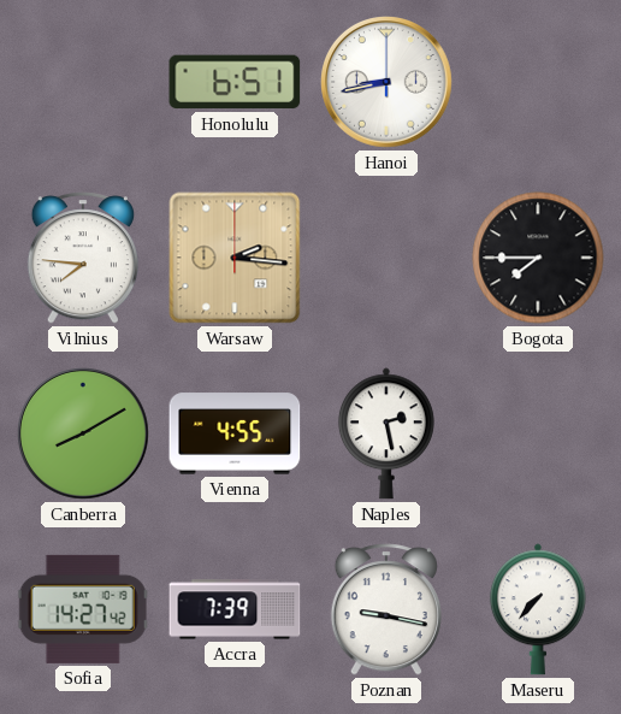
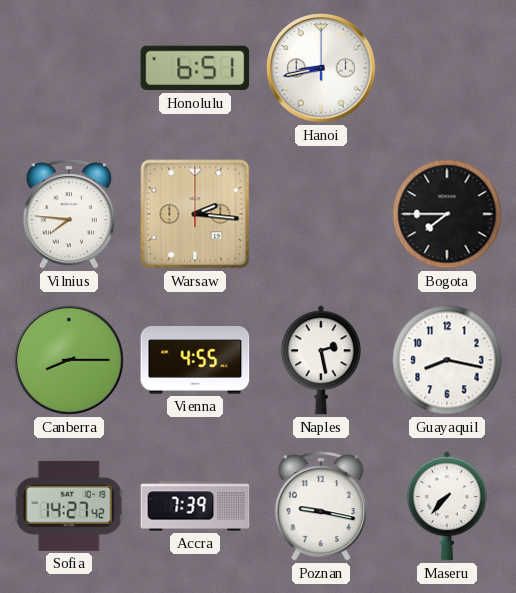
Canberra: 8:10 -> 8:15
Guayaquil: none -> 8:17
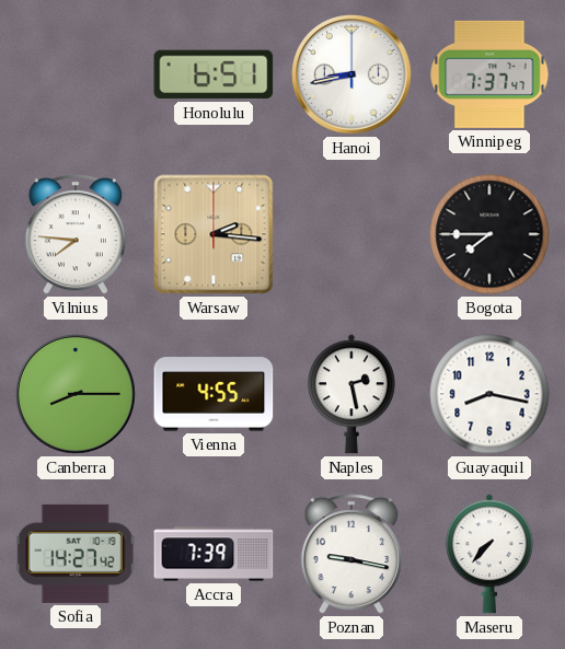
Winnipeg: none -> 7:37
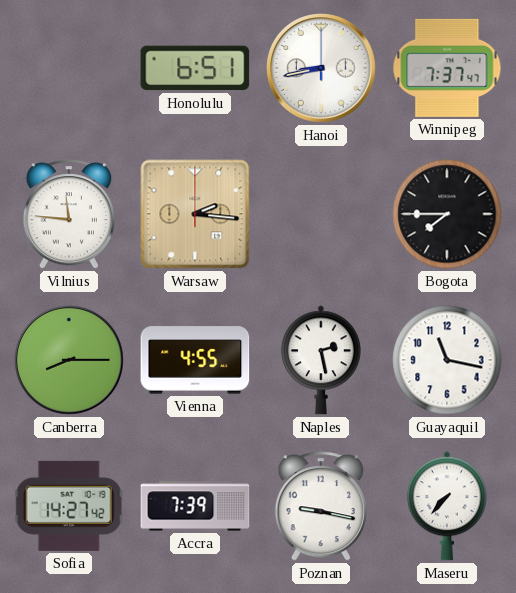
Vilnius: 7:46 -> 11:46
Guayaquil: 8:17 -> 11:17
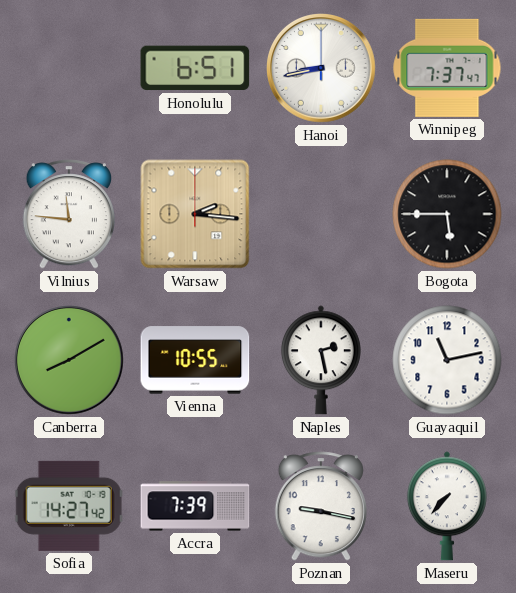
Bogota: 7:45 -> 5:45
Canberra: 8:15 -> 8:10
Vienna: 4:55 -> 10:55
Guayaquil: 11:17 -> 11:13
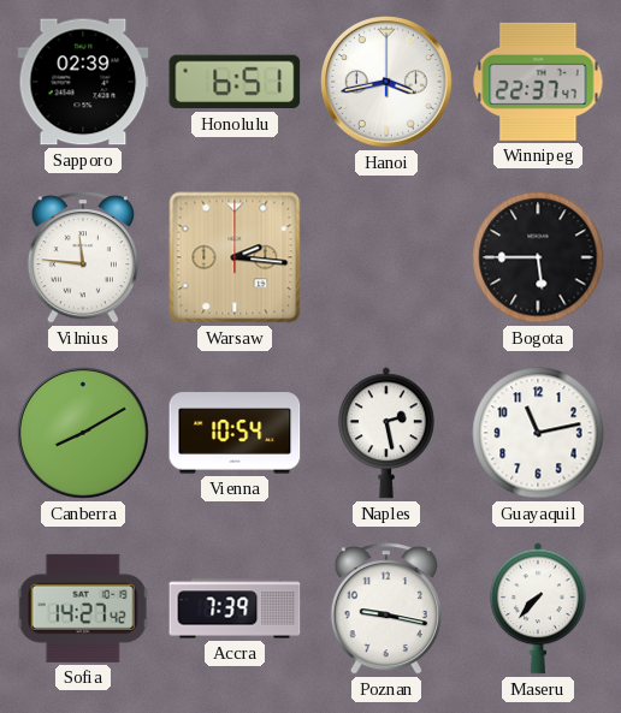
Sapporo: none -> 02:39
Hanoi: 8:43 -> 3:43
Winnipeg: 7:37 -> 22:37
Vienna: 10:55 -> 10:54
